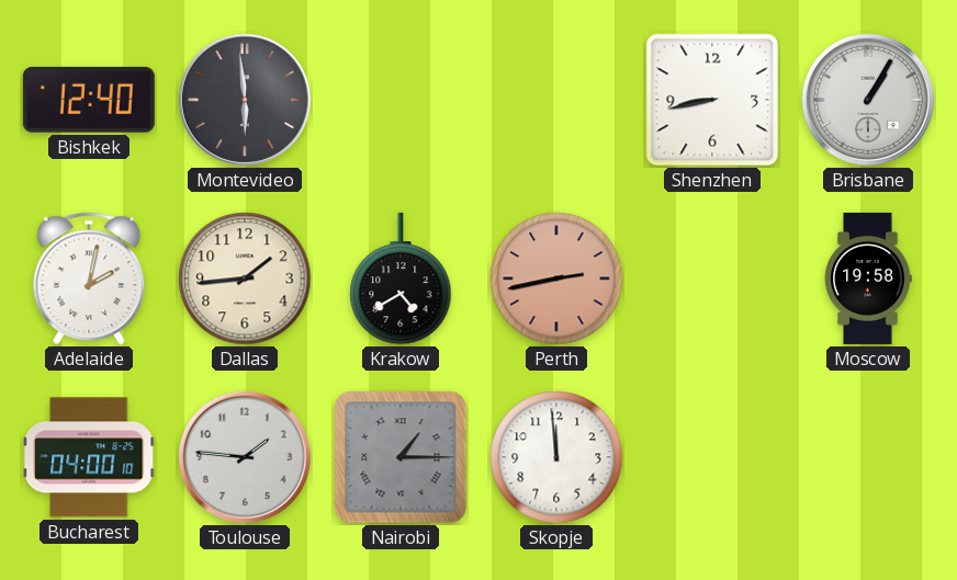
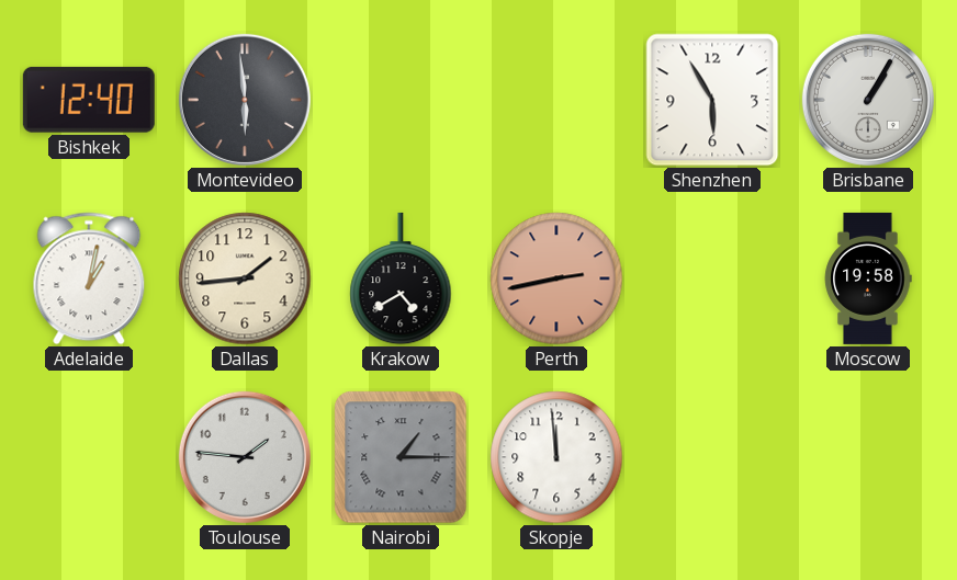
Shenzhen: 8:43 -> 5:55
Adelaide: 2:02 -> 1:02
Bucharest: 04:00 -> none
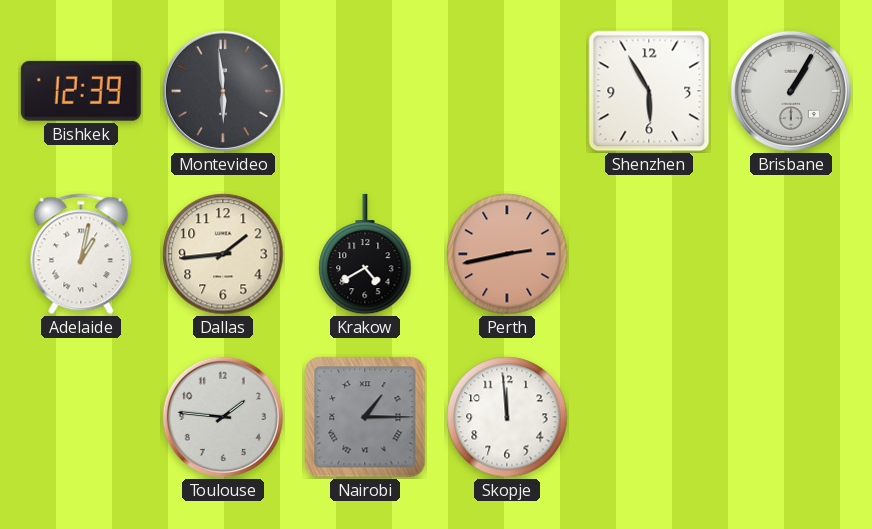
Bishkek: 12:40 -> 12:39
Moscow: 19:58 -> none
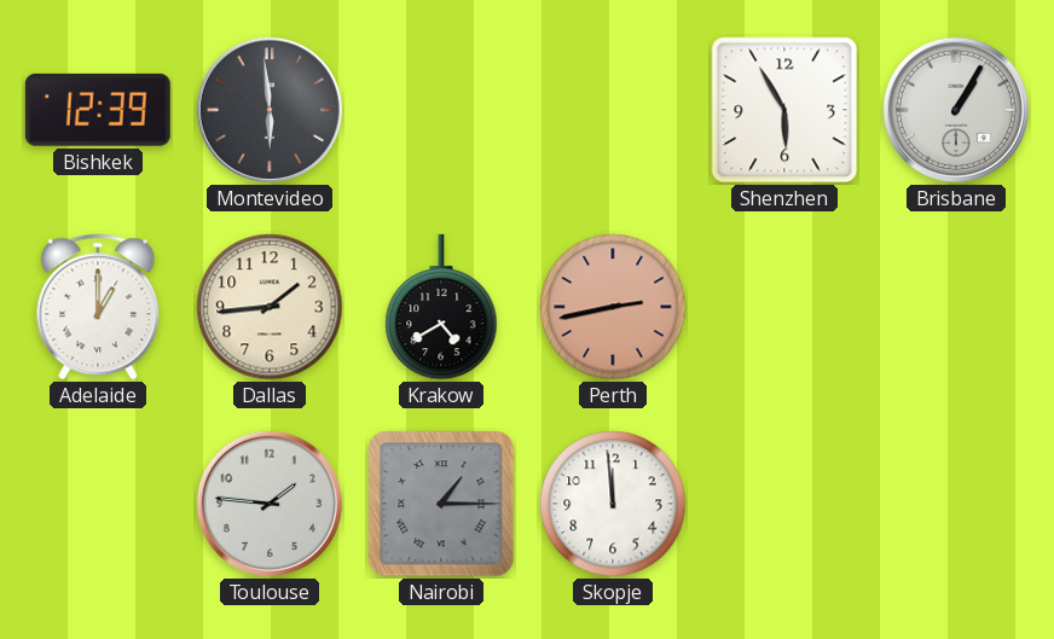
Adelaide: 1:02 -> 1:00
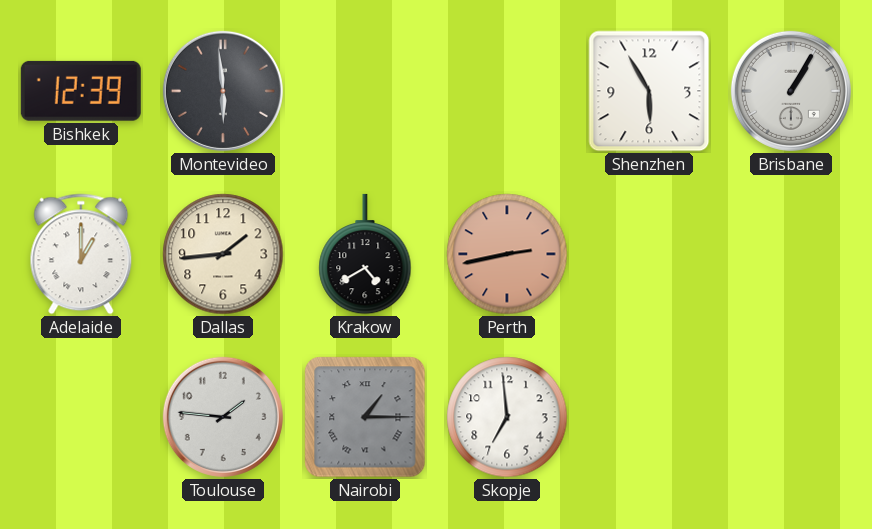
Skopje: 11:59 -> 6:59
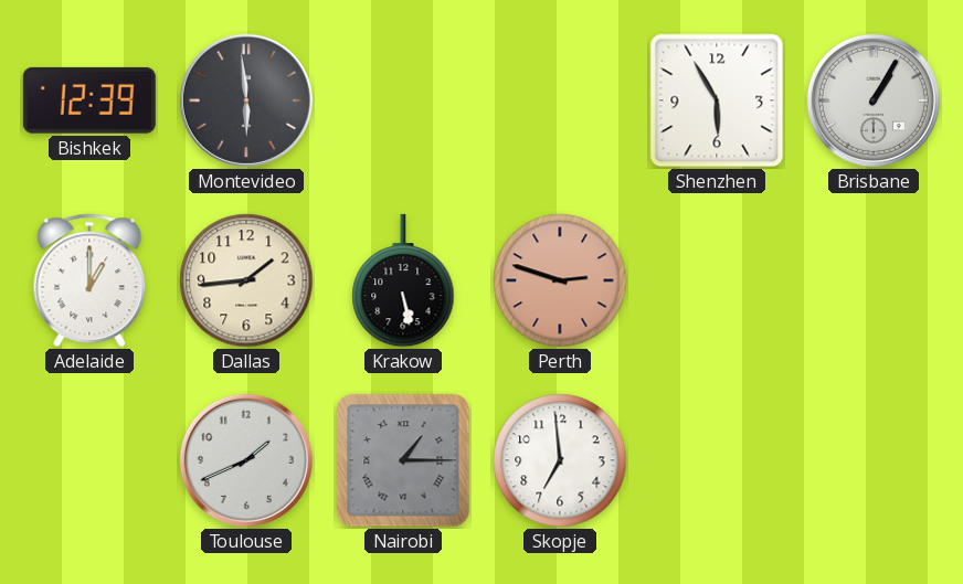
Krakow: 4:40 -> 5:28
Perth: 2:43 -> 2:48
Toulouse: 1:46 -> 1:41
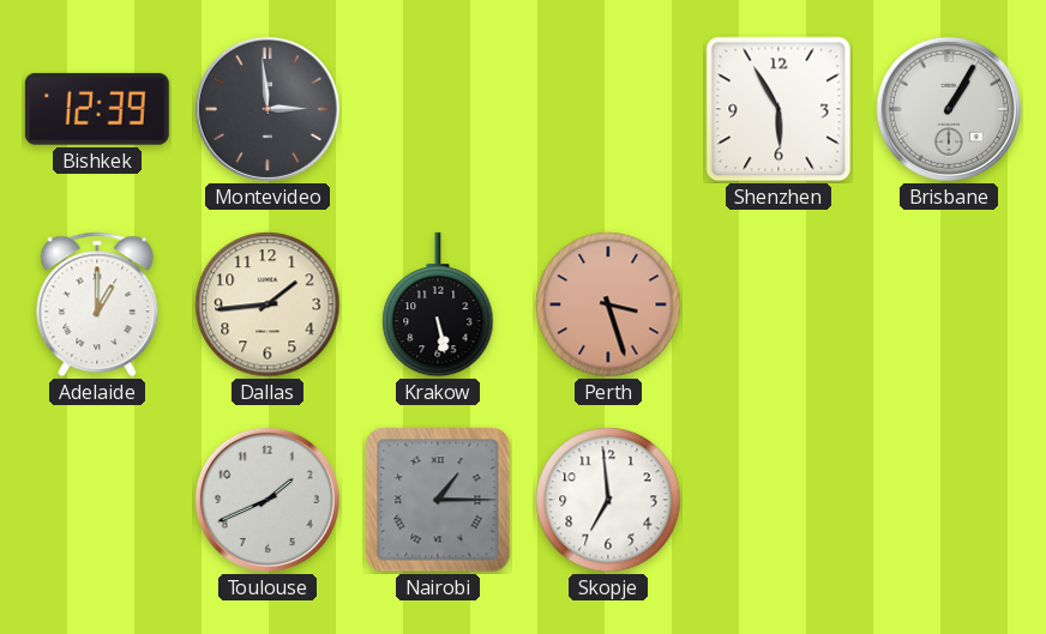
Montevideo: 5:59 -> 2:59
Perth: 2:48 -> 3:27
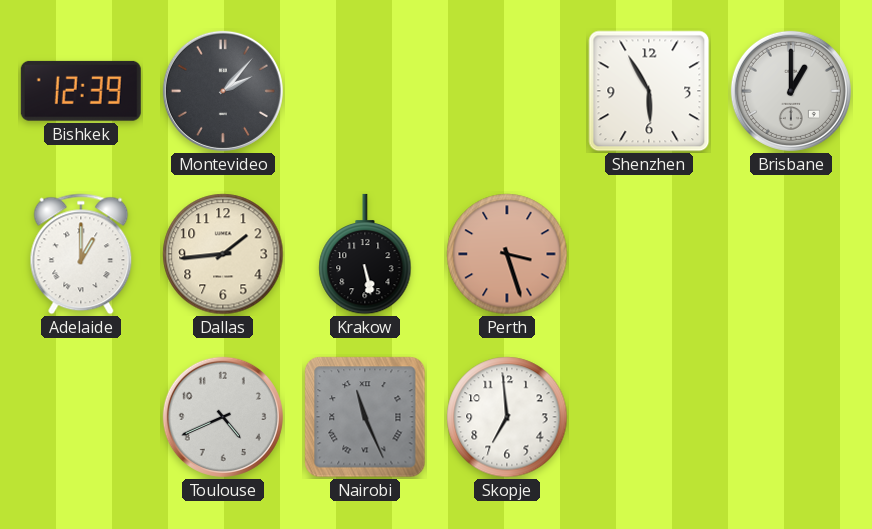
Montevideo: 2:59 -> 2:07
Brisbane: 1:05 -> 1:00
Toulouse: 1:41 -> 4:41
Nairobi: 1:15 -> 11:26
